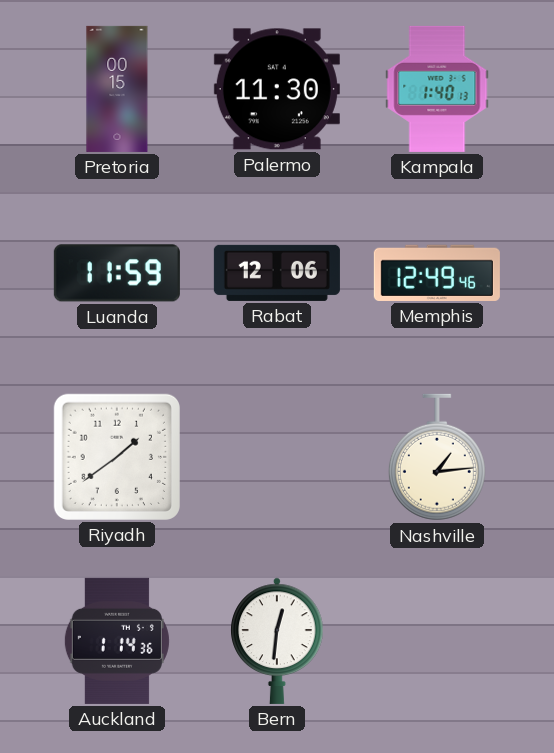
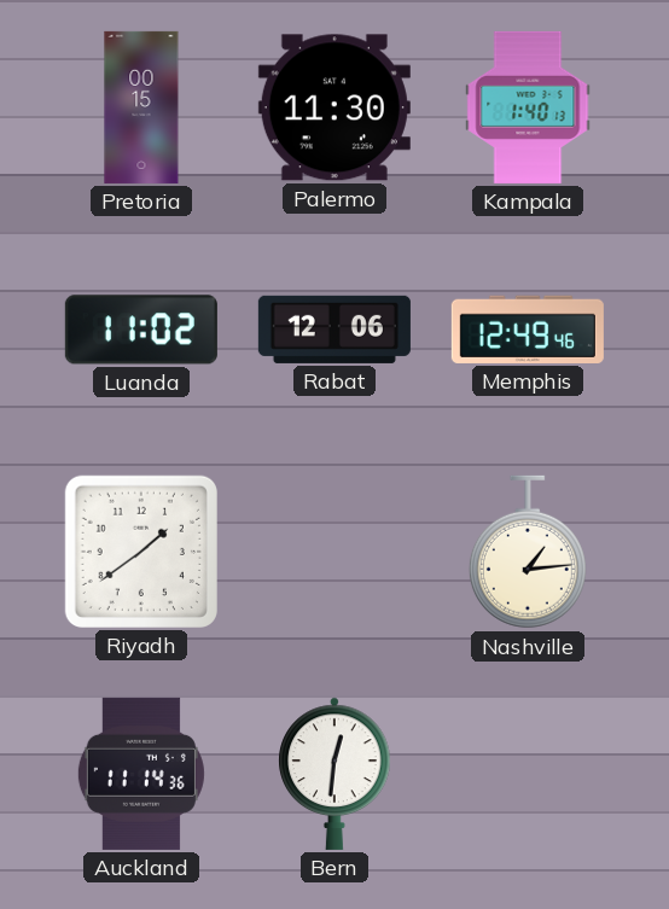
Luanda: 11:59 -> 11:02
Auckland: 1:14 -> 11:14
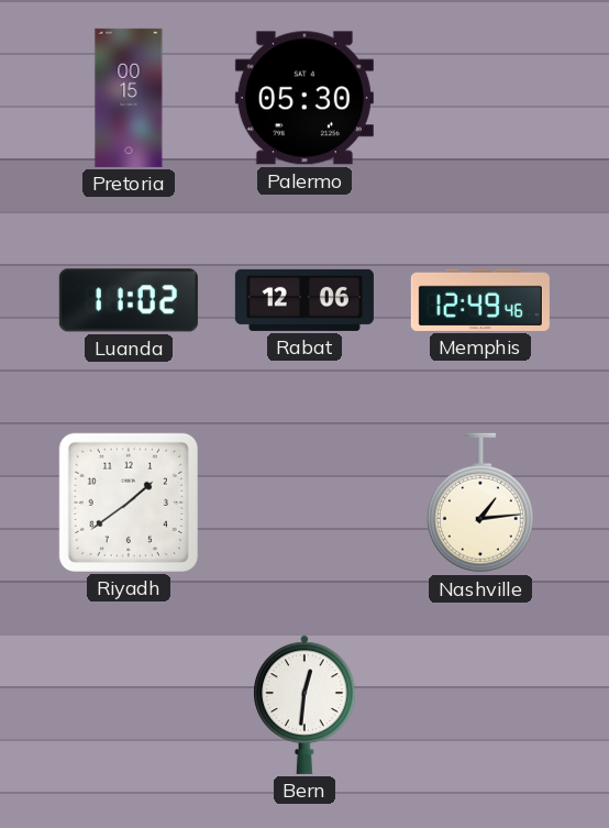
Palermo: 11:30 -> 05:30
Kampala: 1:40 -> none
Auckland: 11:14 -> none
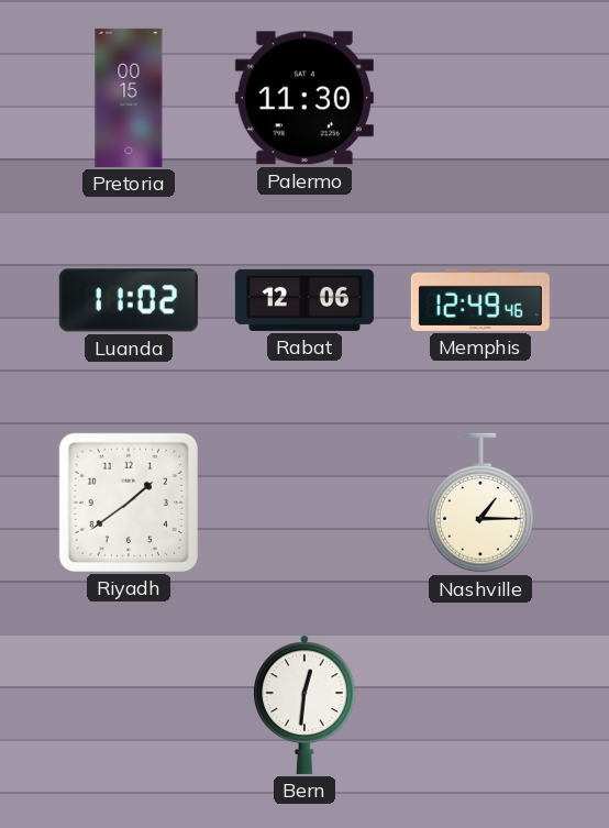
Palermo: 05:30 -> 11:30
Nashville: 1:14 -> 1:15
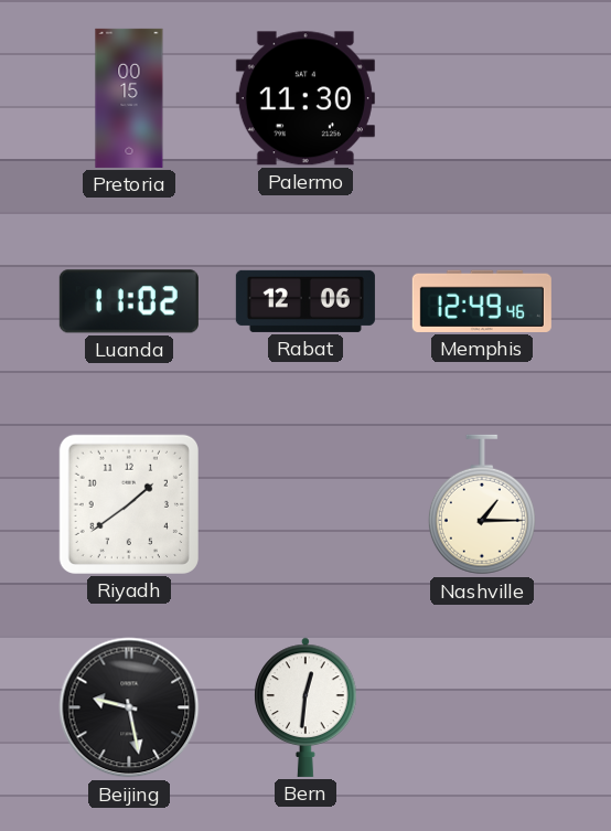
Beijing: none -> 9:28
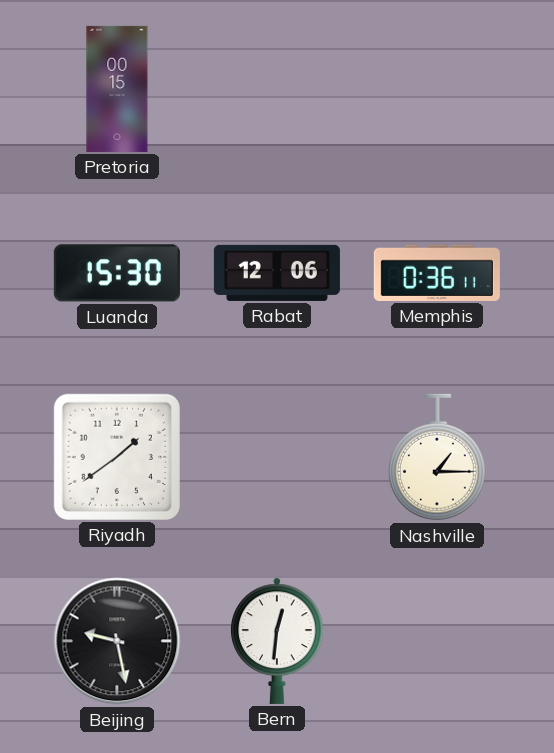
Palermo: 11:30 -> none
Luanda: 11:02 -> 15:30
Memphis: 12:49 -> 0:36
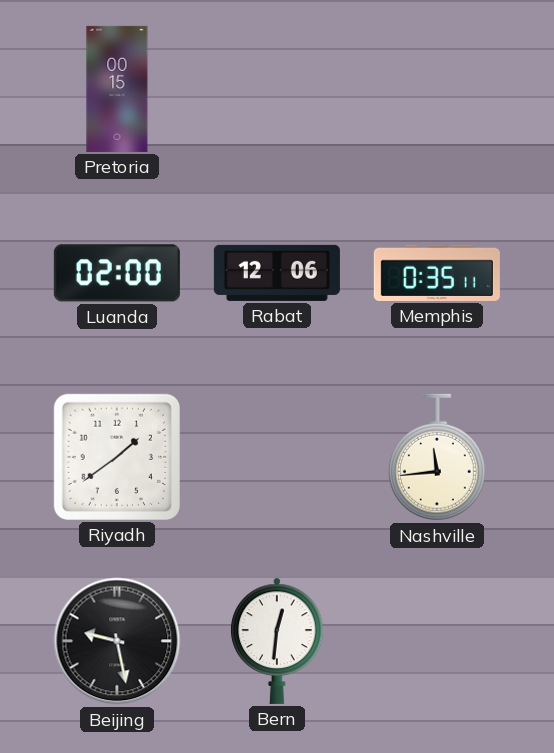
Luanda: 15:30 -> 02:00
Memphis: 0:36 -> 0:35
Nashville: 1:15 -> 11:44
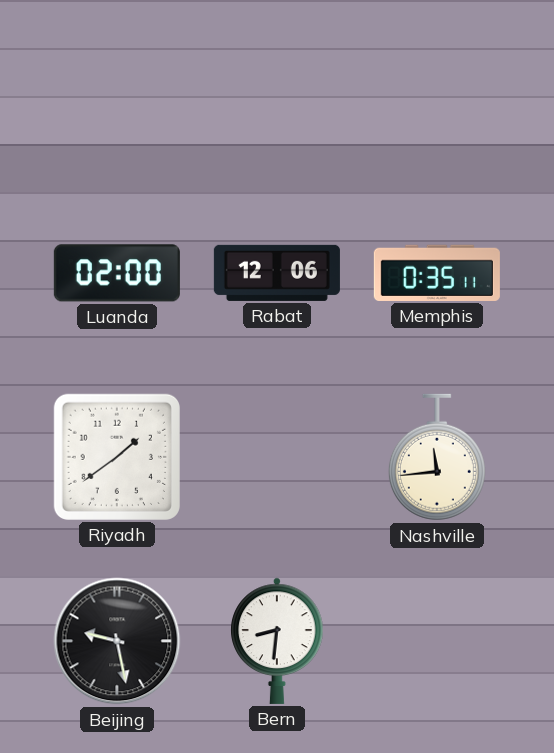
Pretoria: 00:15 -> none
Bern: 12:31 -> 8:31
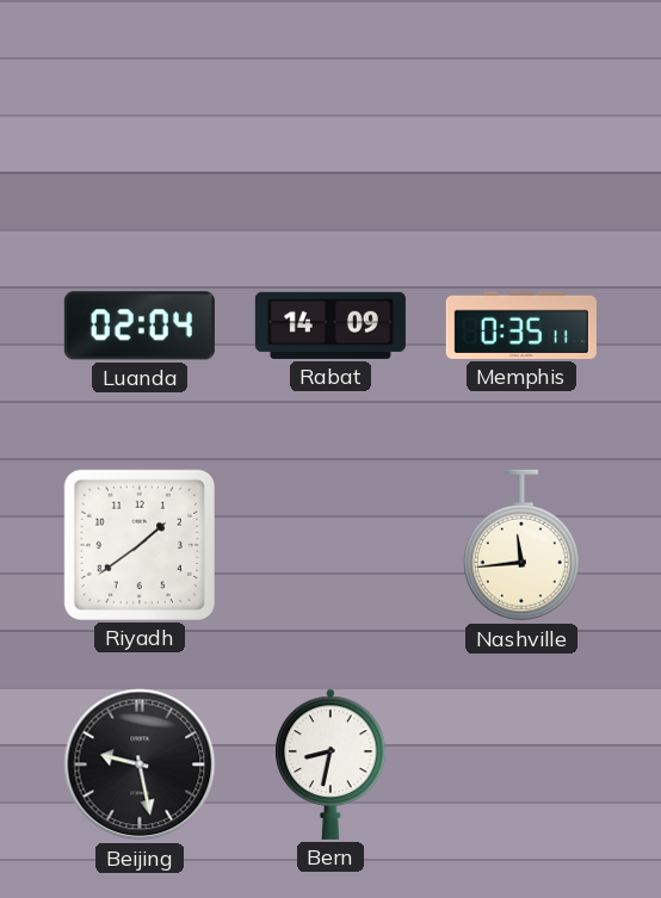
Luanda: 02:00 -> 02:04
Rabat: 12:06 -> 14:09
Bern: 8:31 -> 8:32
